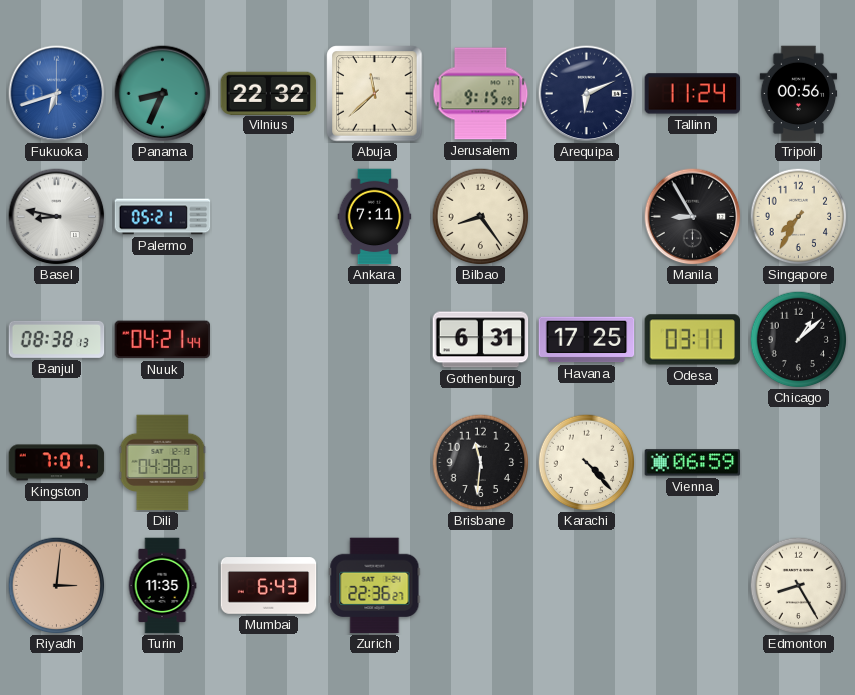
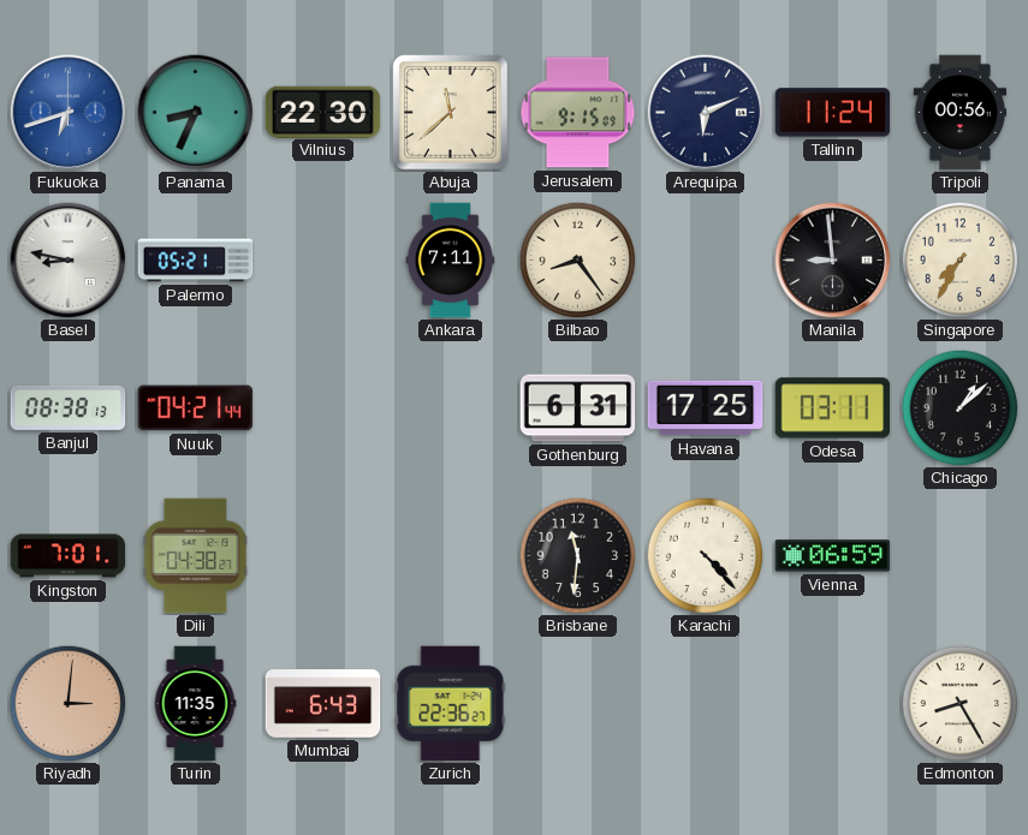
Vilnius: 22:32 -> 22:30
Manila: 8:55 -> 8:59
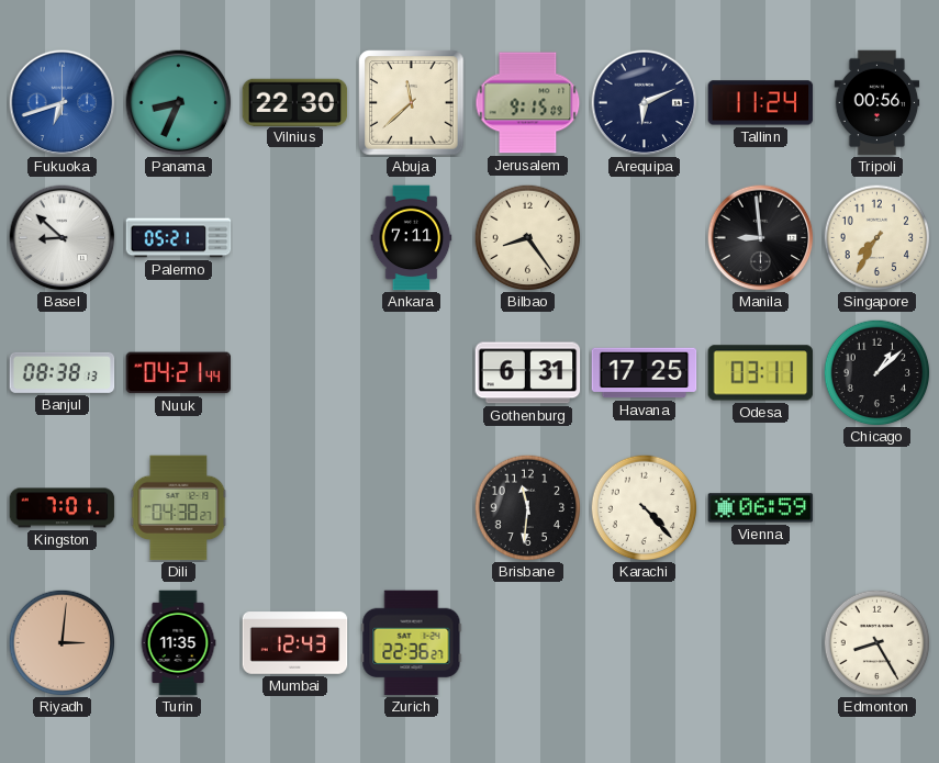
Basel: 8:47 -> 8:52
Mumbai: 6:43 -> 12:43
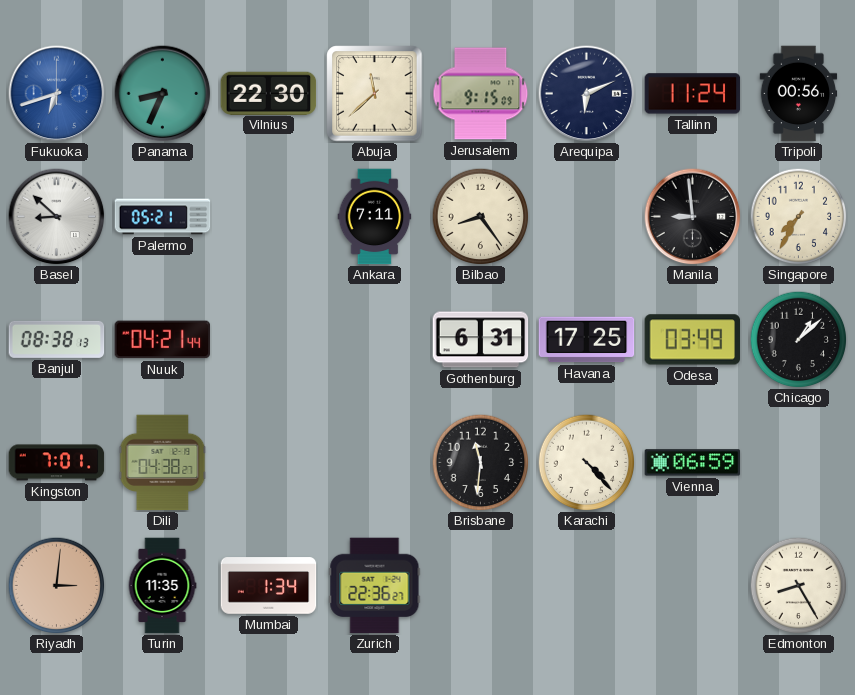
Odesa: 03:11 -> 03:49
Mumbai: 12:43 -> 1:34
